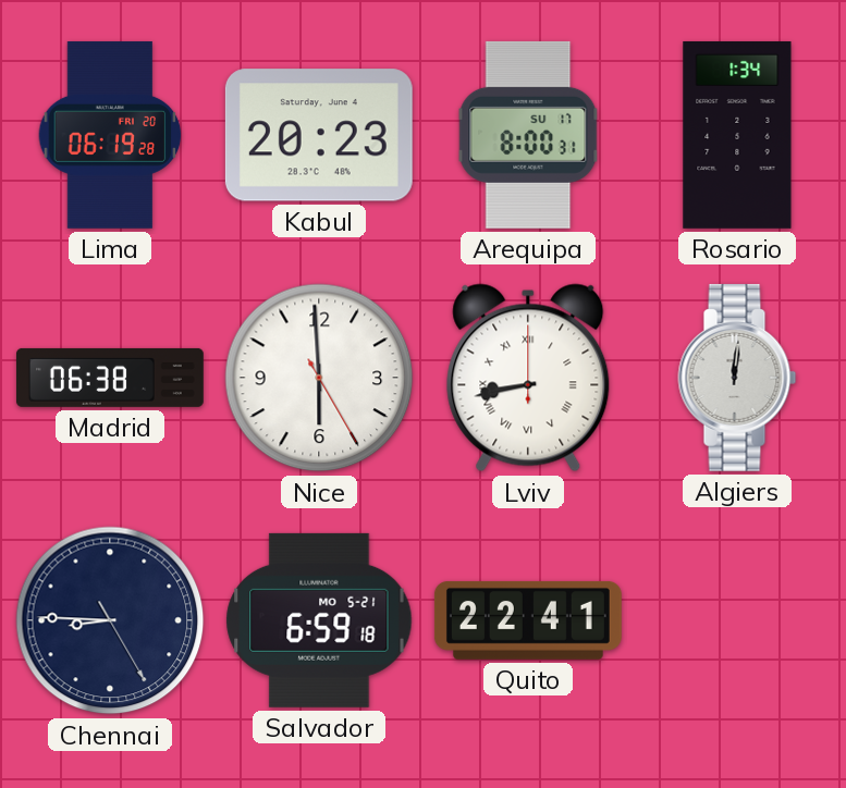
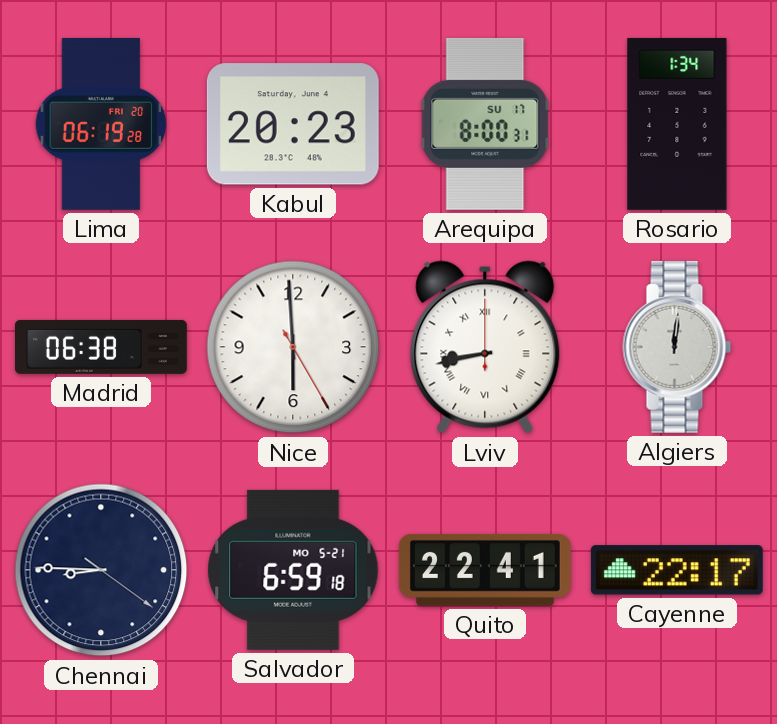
Chennai: 8:45:25 -> 8:45:21
Cayenne: none -> 22:17
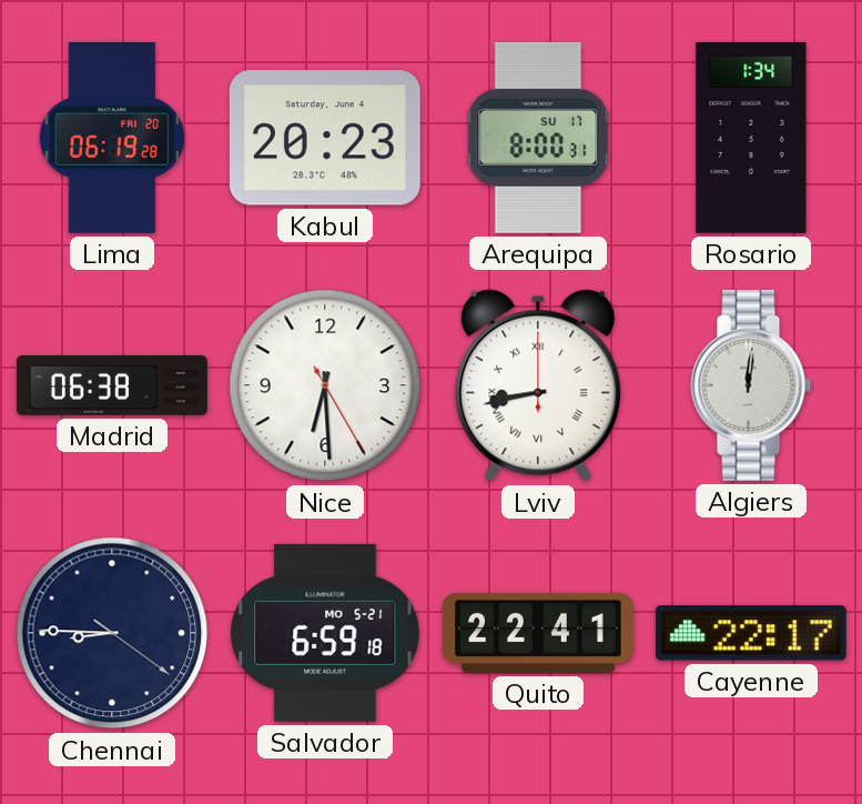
Nice: 5:59 -> 6:29
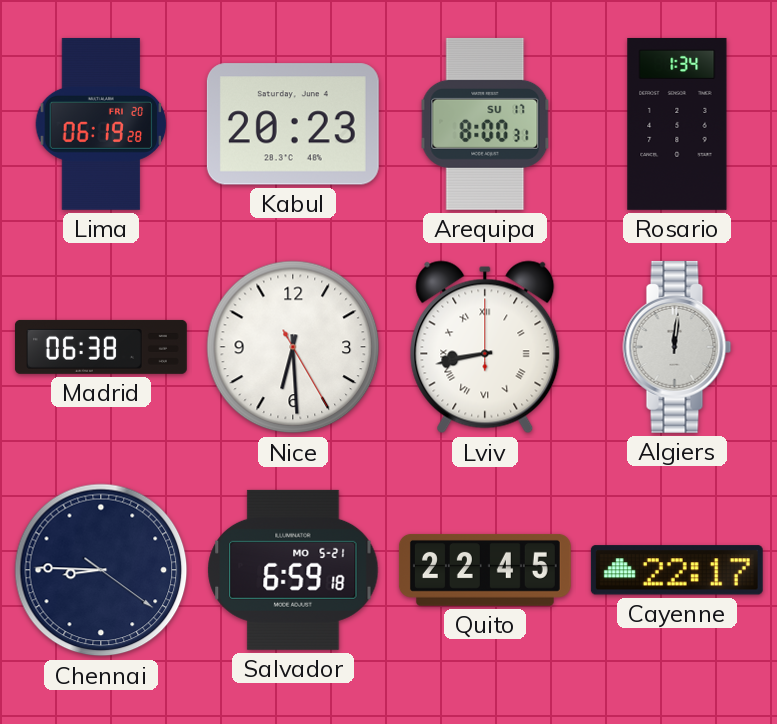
Quito: 22:41 -> 22:45
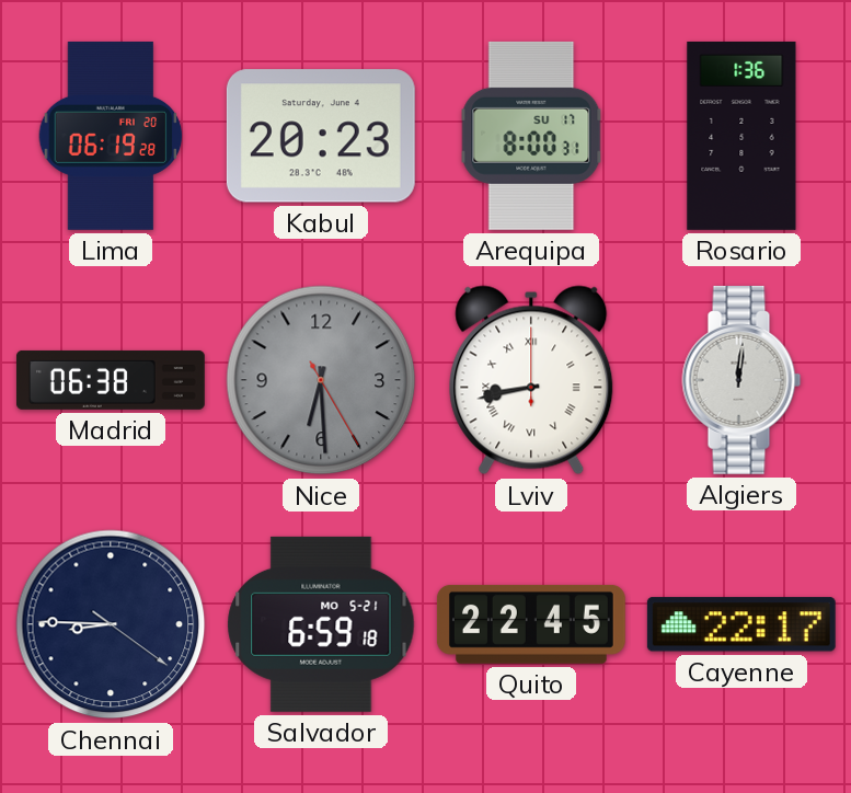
Rosario: 1:34 -> 1:36
Nice dial: white -> grey
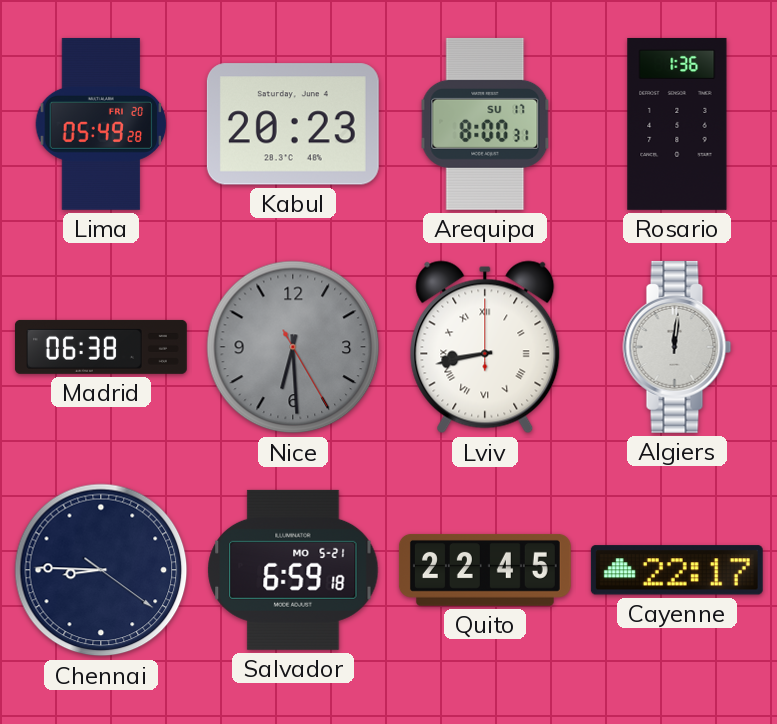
Lima: 06:19 -> 05:49
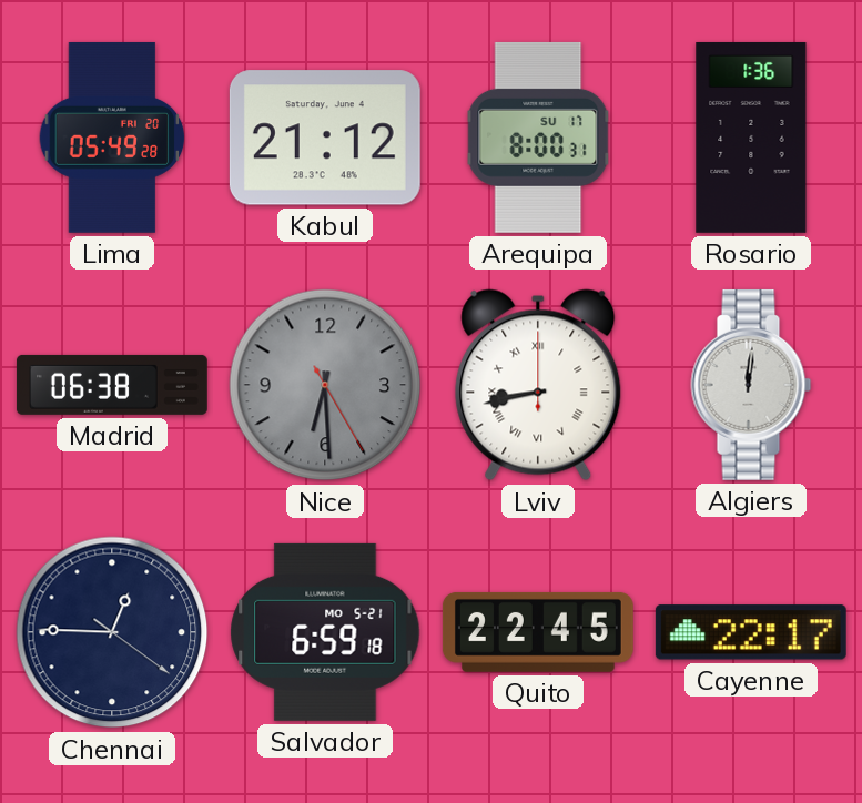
Kabul: 20:23 -> 21:12
Chennai: 8:45 -> 12:45
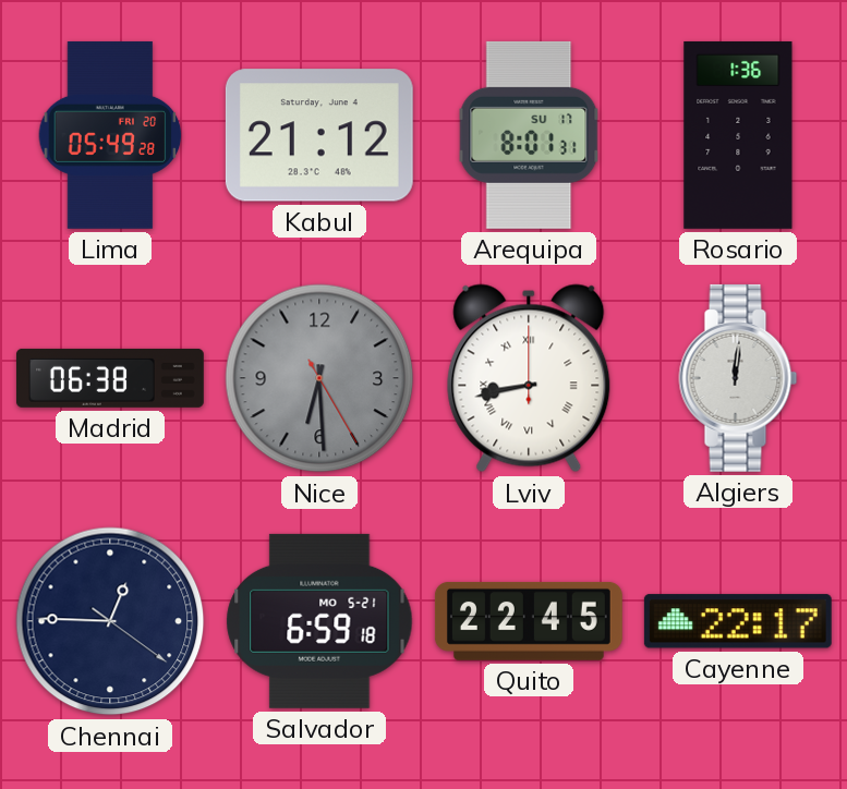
Arequipa: 8:00 -> 8:01
